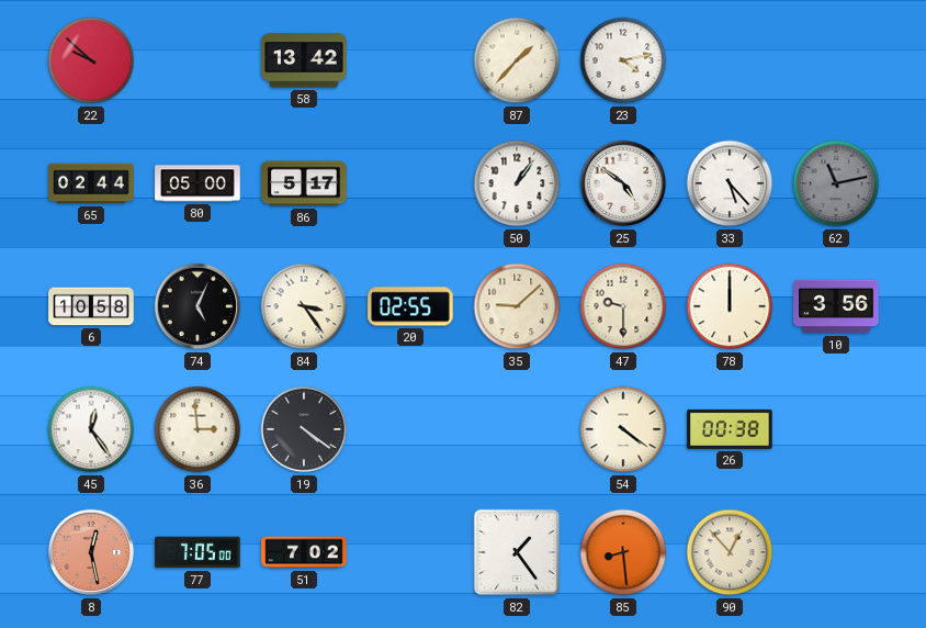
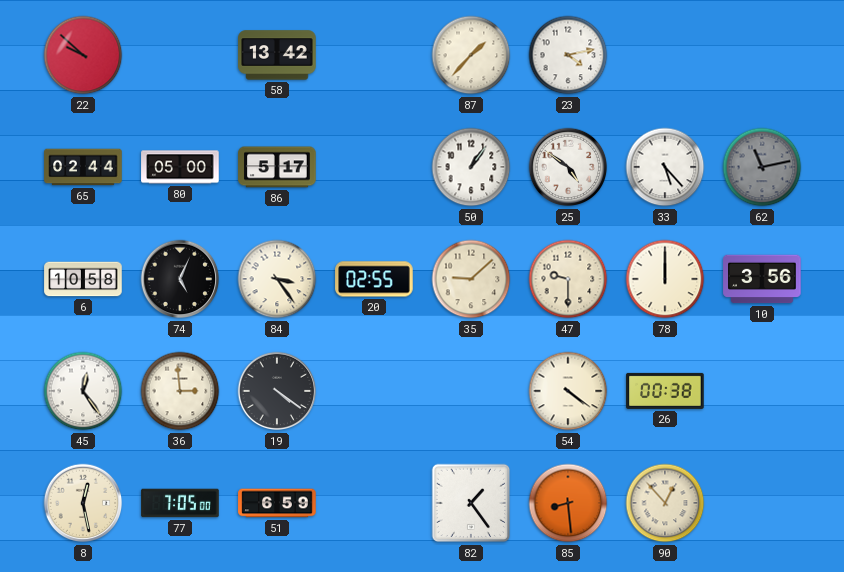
8 dial: salmon -> cream
51: 7:02 -> 6:59
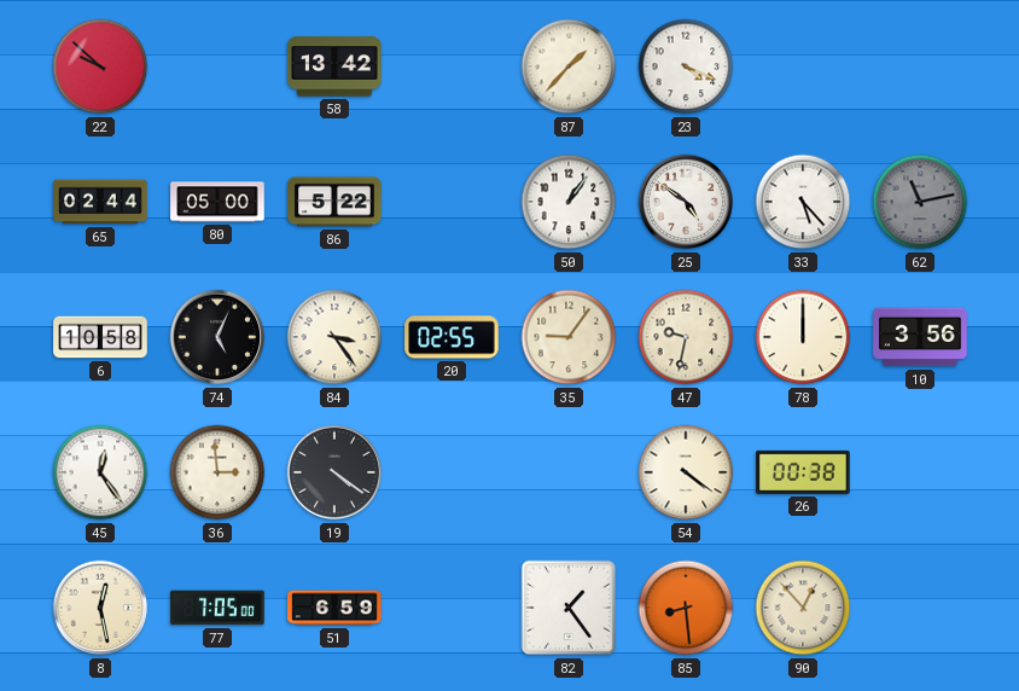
23: 4:13 -> 4:19
86: 5:17 -> 5:22
35: 9:08 -> 9:06
47: 9:30 -> 9:32
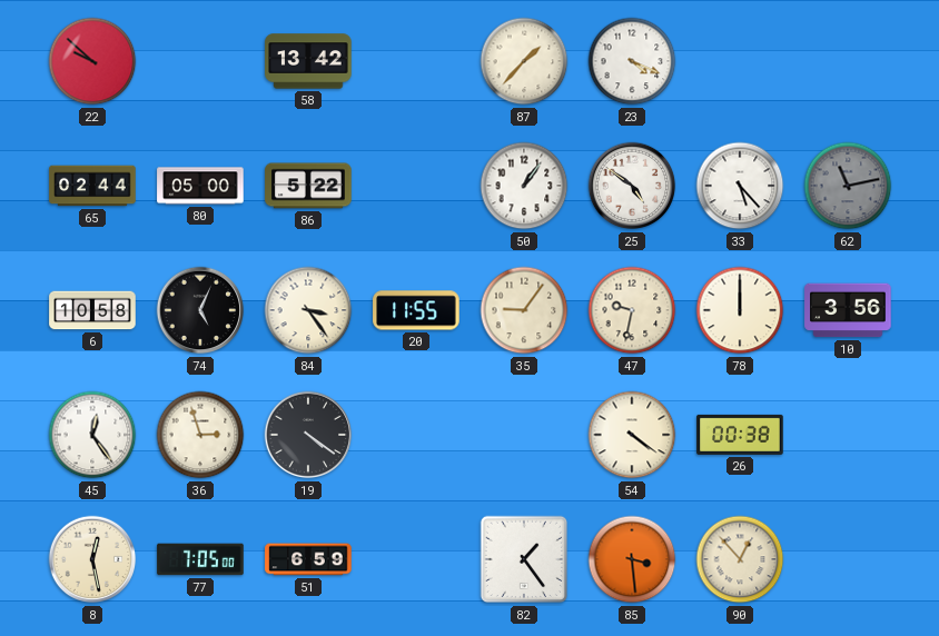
20: 02:55 -> 11:55
36: 2:59 -> 2:57
85: 8:29 -> 3:29
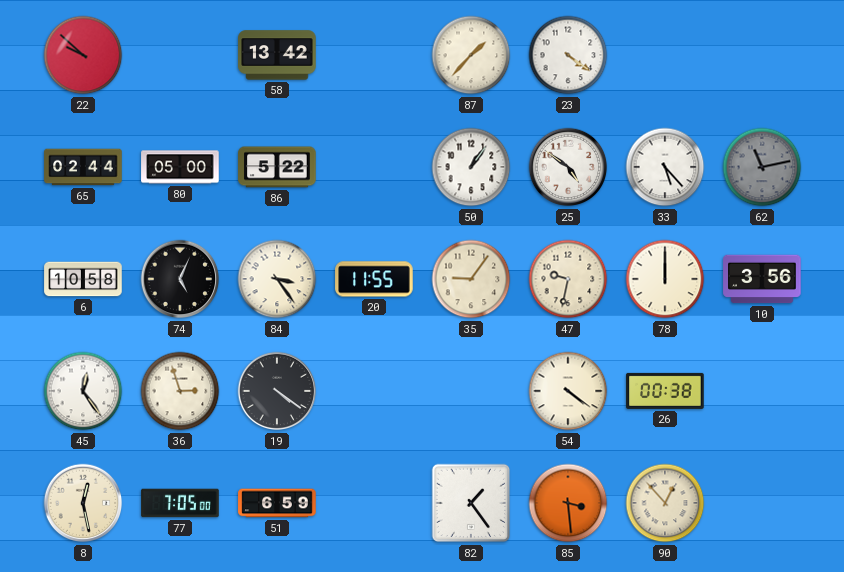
23: 4:19 -> 4:21
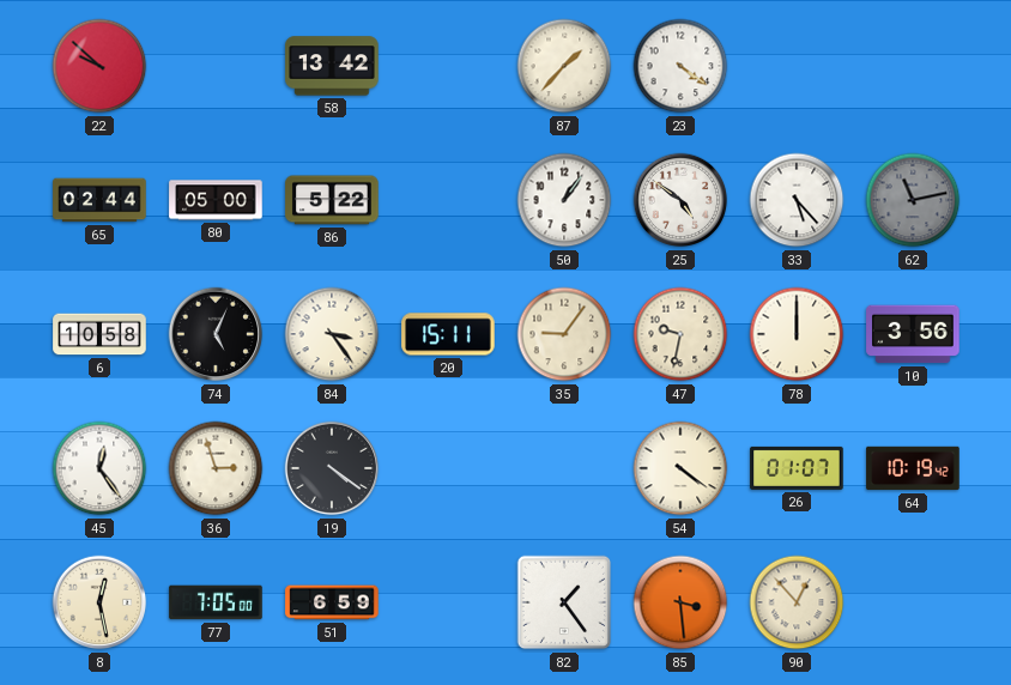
20: 11:55 -> 15:11
26: 00:38 -> 01:07
64: none -> 10:19
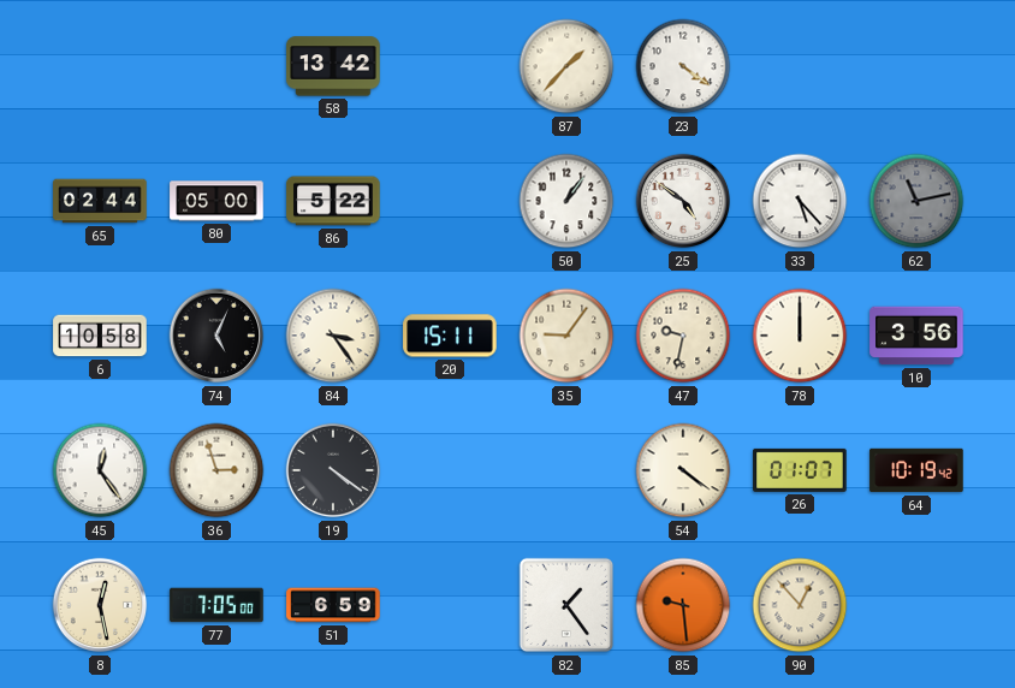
22: 9:52 -> none
85: 3:29 -> 9:29
